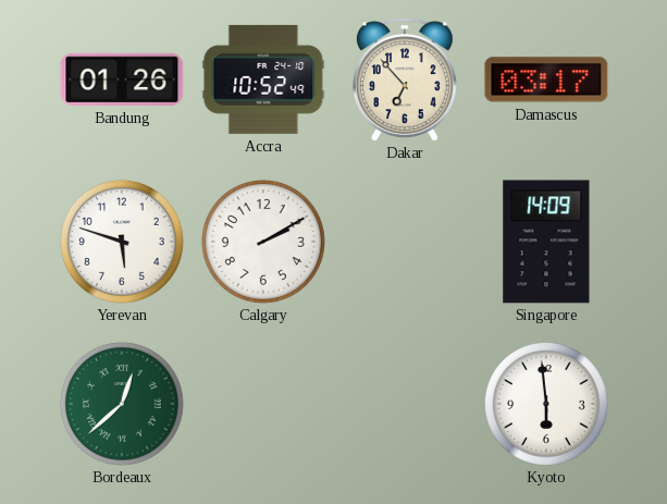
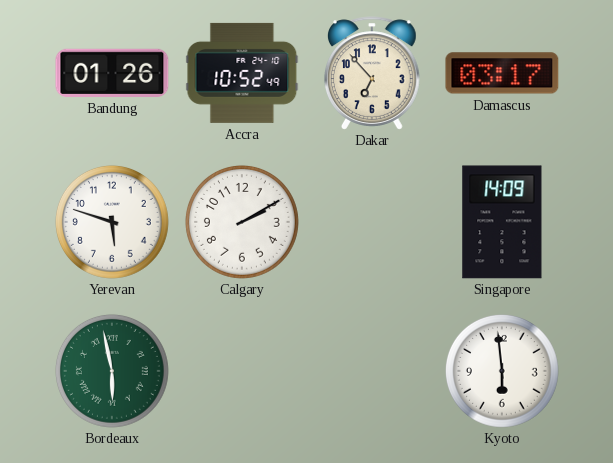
Bordeaux: 12:38 -> 5:58
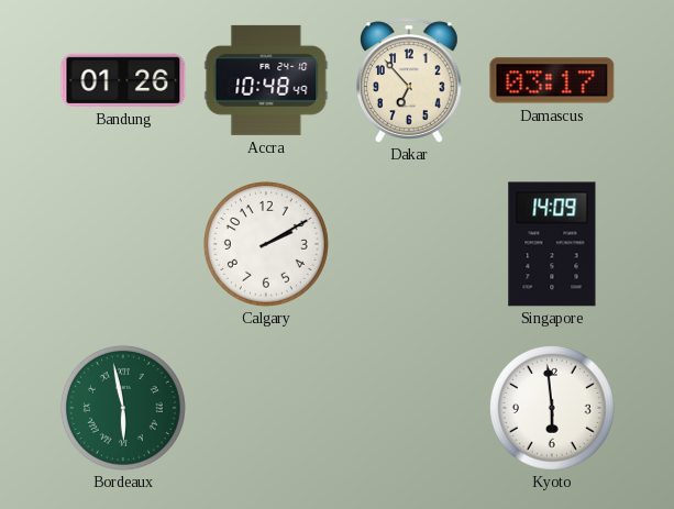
Accra: 10:52 -> 10:48
Yerevan: 5:48 -> none
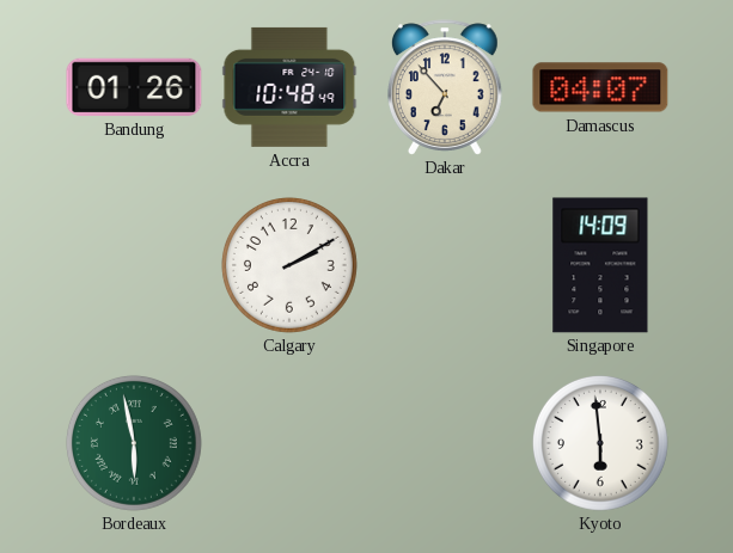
Damascus: 03:17 -> 04:07
